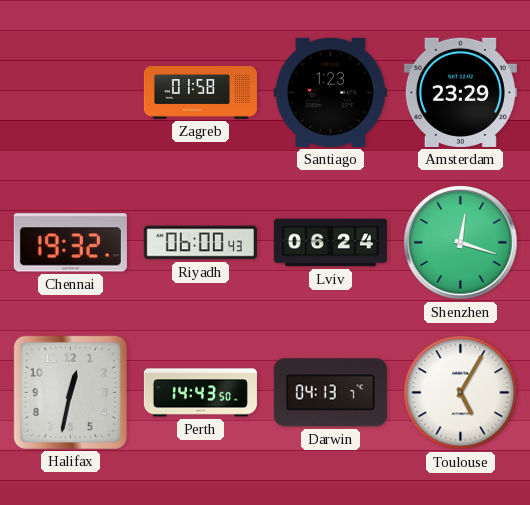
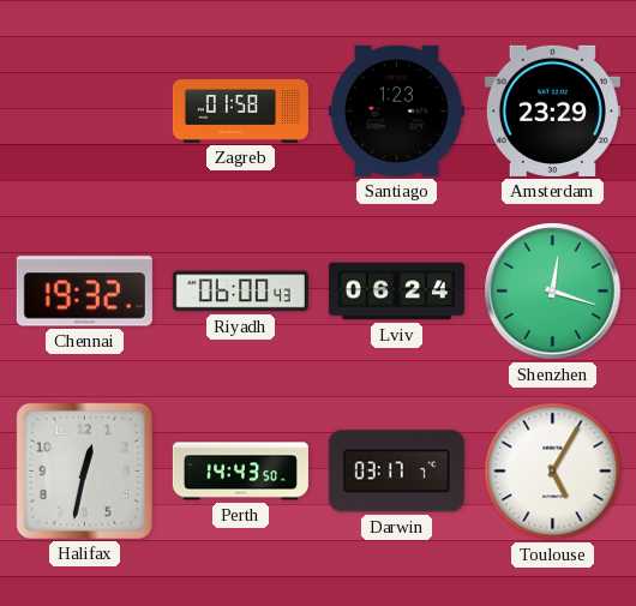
Darwin: 04:13 -> 03:17
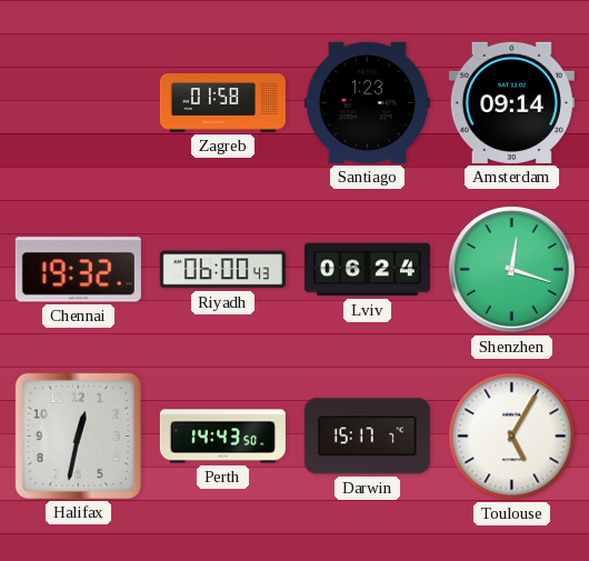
Amsterdam: 23:29 -> 09:14
Darwin: 03:17 -> 15:17
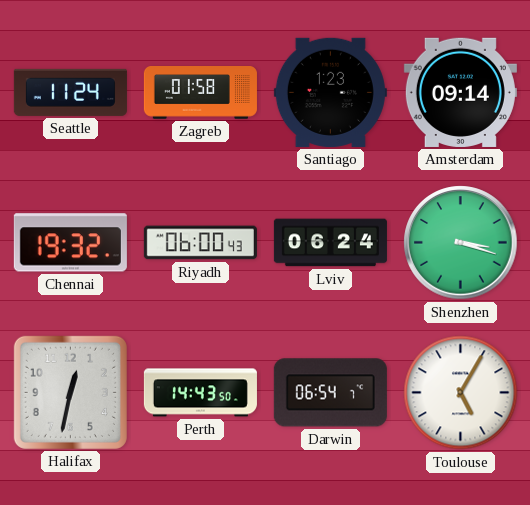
Seattle: none -> 11:24
Shenzhen: 12:18 -> 3:18
Darwin: 15:17 -> 06:54
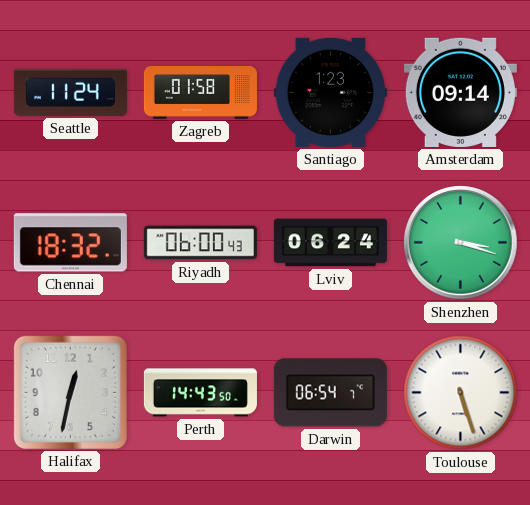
Chennai: 19:32 -> 18:32
Toulouse: 5:05 -> 5:27
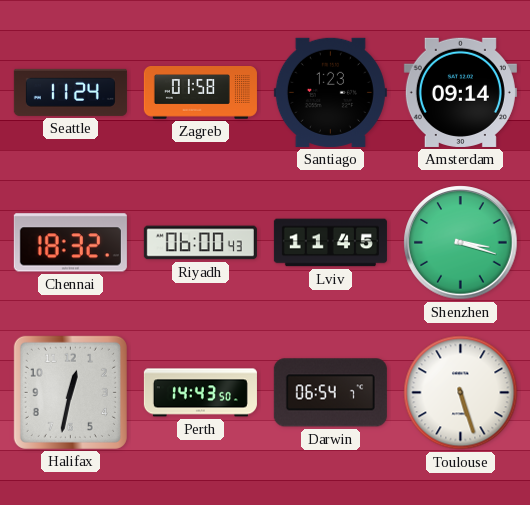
Lviv: 06:24 -> 11:45
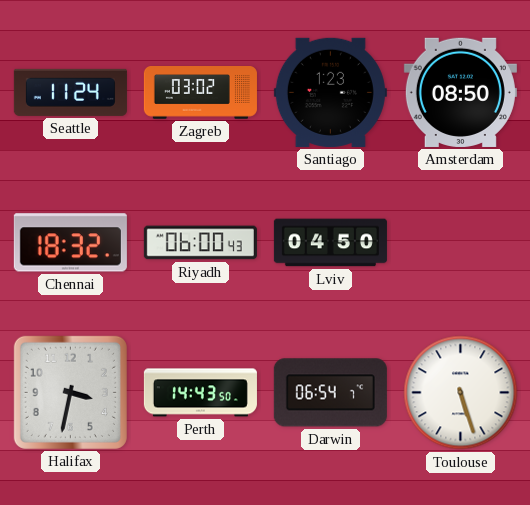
Zagreb: 01:58 -> 03:02
Amsterdam: 09:14 -> 08:50
Lviv: 11:45 -> 04:50
Shenzhen: 3:18 -> none
Halifax: 12:32 -> 3:32
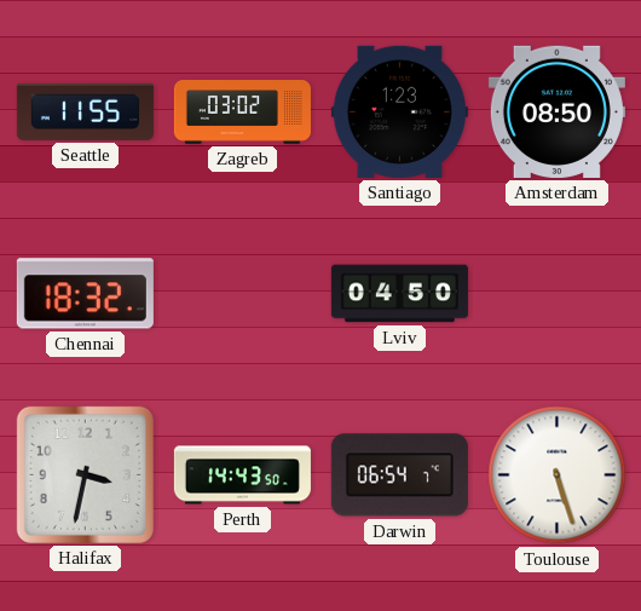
Seattle: 11:24 -> 11:55
Riyadh: 06:00 -> none
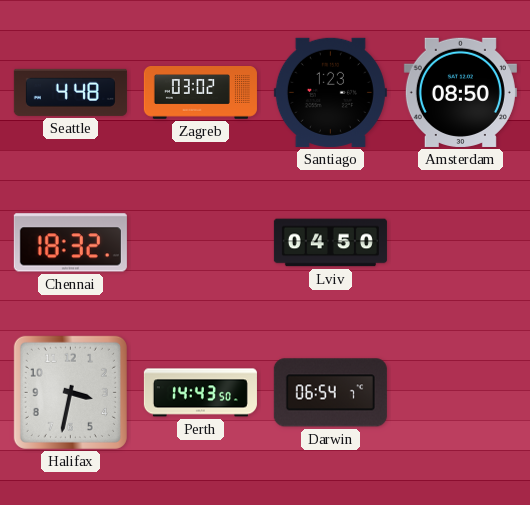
Seattle: 11:55 -> 4:48
Toulouse: 5:27 -> none
